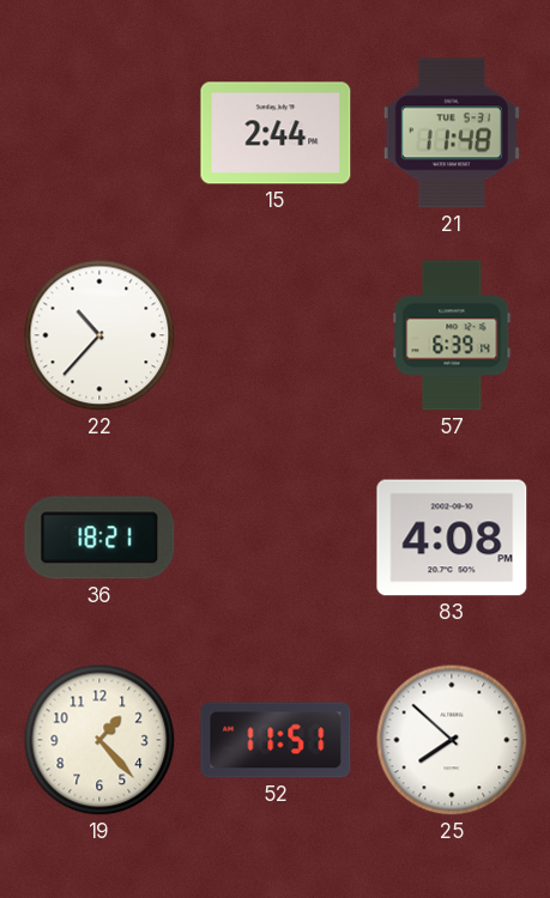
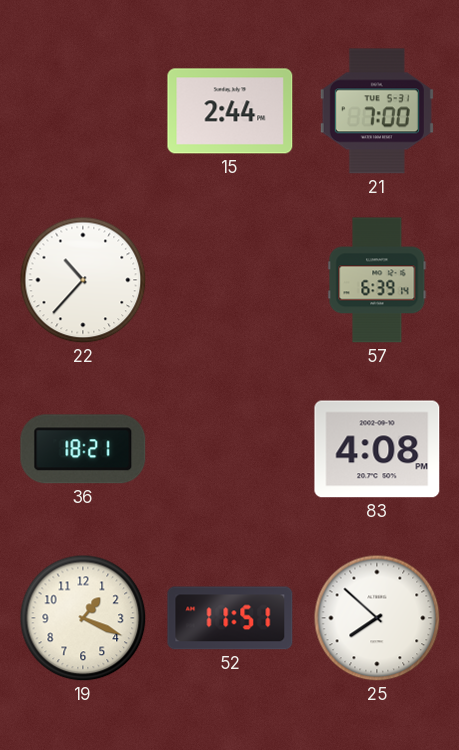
21: 11:48 -> 7:00
19: 1:23 -> 1:19
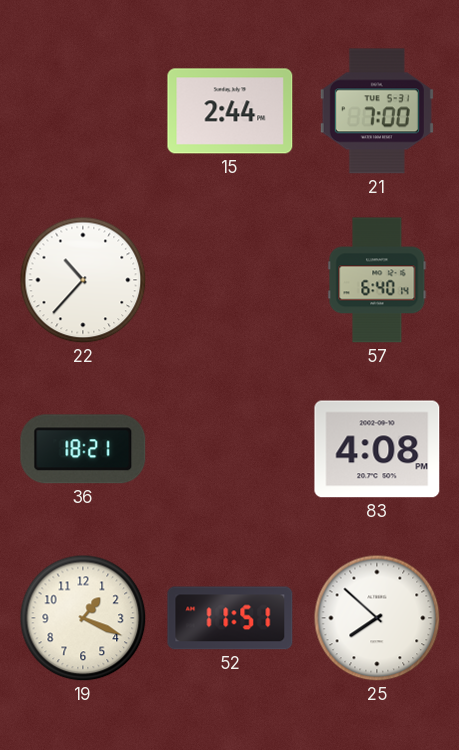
57: 6:39 -> 6:40
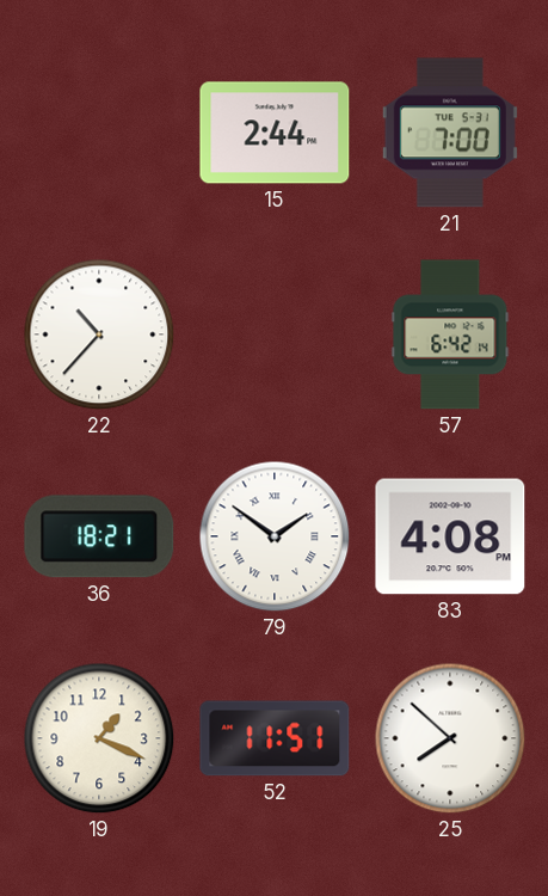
57: 6:40 -> 6:42
79: none -> 1:51
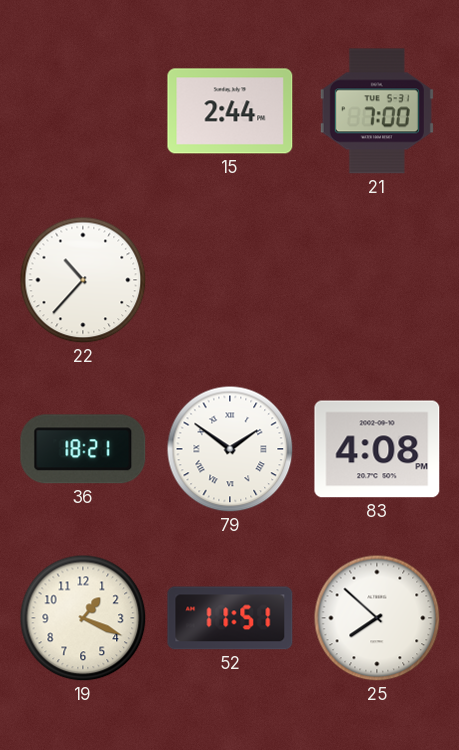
57: 6:42 -> none
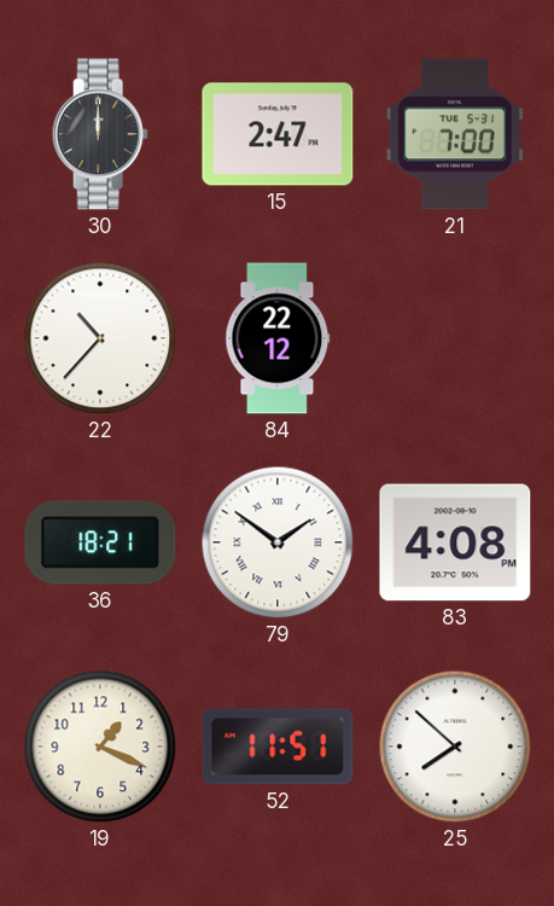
30: none -> 12:00
15: 2:44 -> 2:47
84: none -> 22:12
